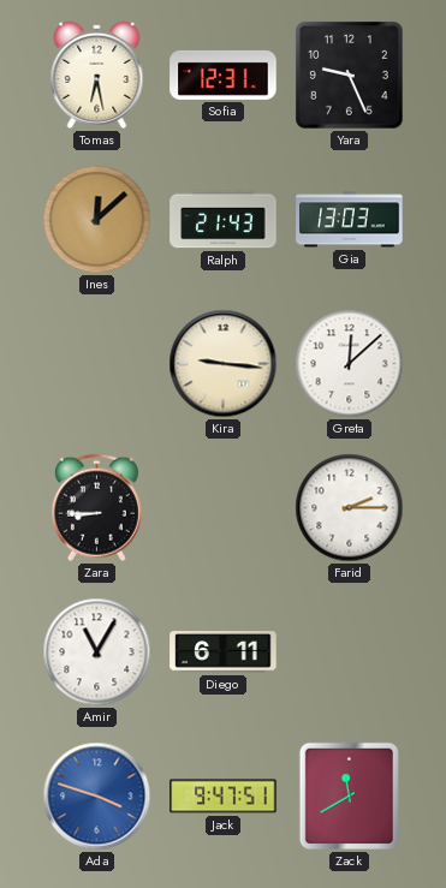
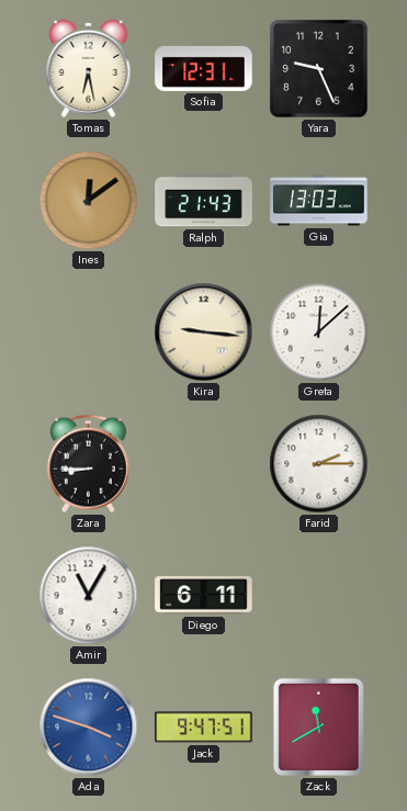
Ines: 12:08 -> 12:09
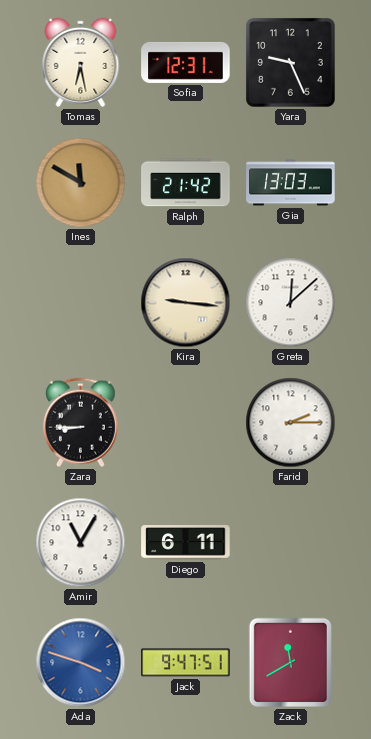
Ines: 12:09 -> 11:50
Ralph: 21:43 -> 21:42
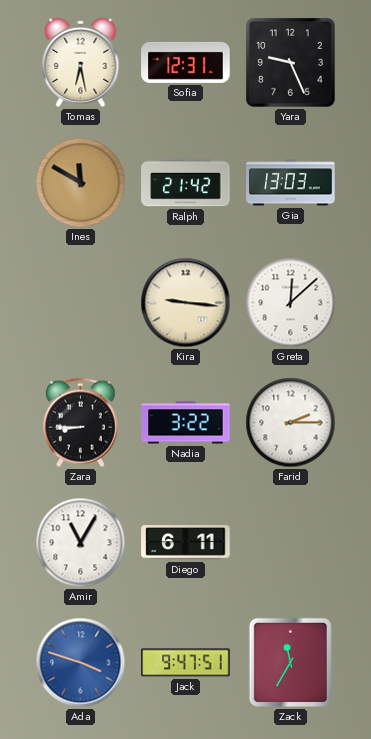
Nadia: none -> 3:22
Zack: 11:40 -> 11:35
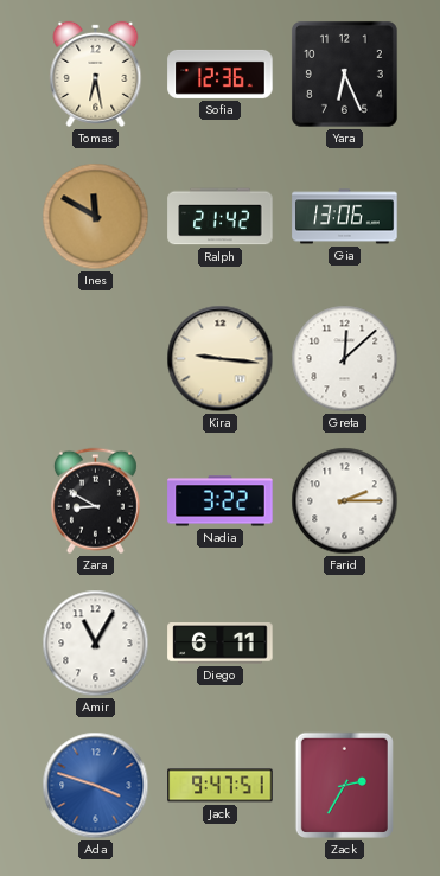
Sofia: 12:31 -> 12:36
Yara: 9:26 -> 6:26
Gia: 13:03 -> 13:06
Zara: 8:45 -> 8:50
Zack: 11:35 -> 2:35
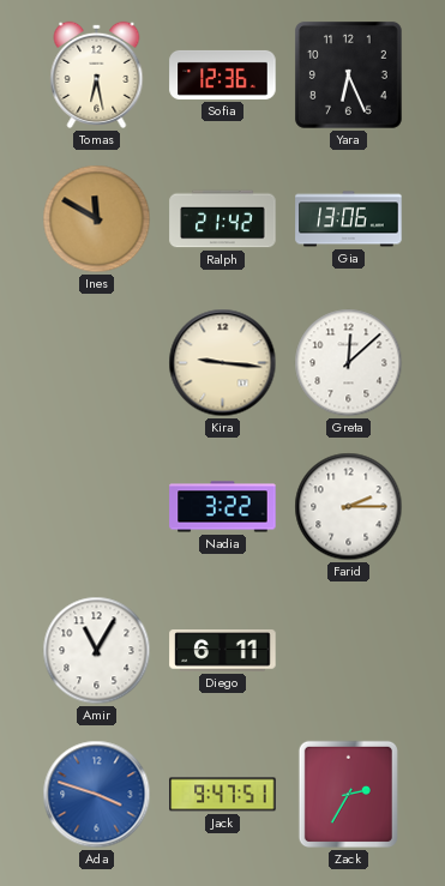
Zara: 8:50 -> none
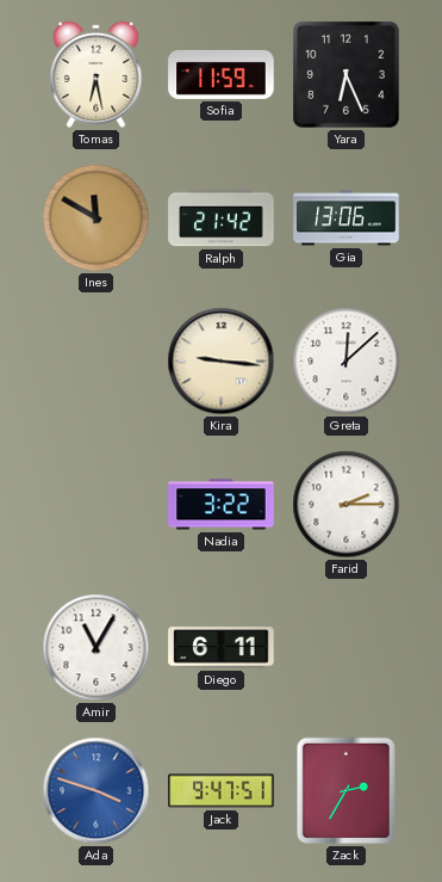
Sofia: 12:36 -> 11:59
